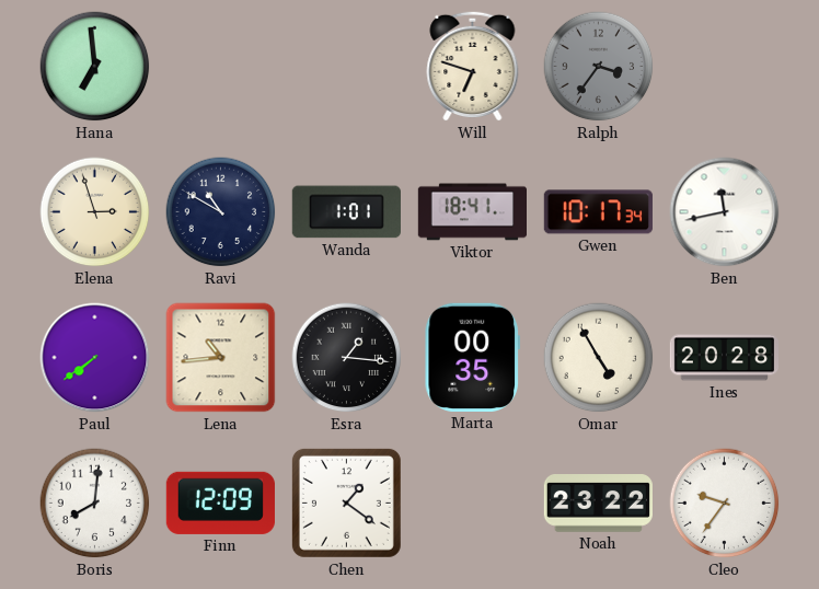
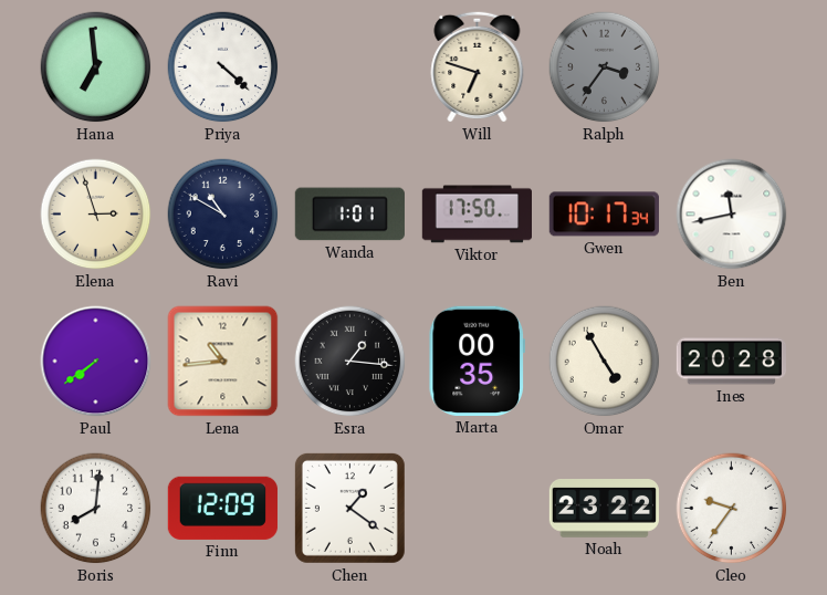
Priya: none -> 4:22
Viktor: 18:41 -> 17:50
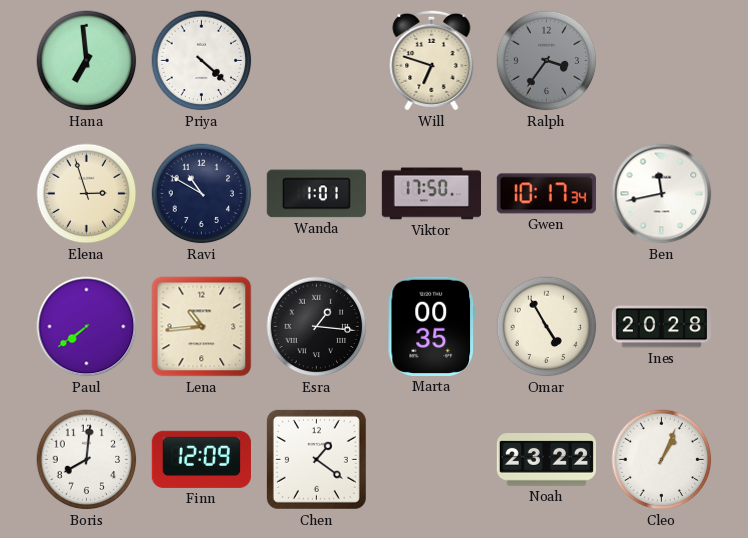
Cleo: 9:36 -> 1:04
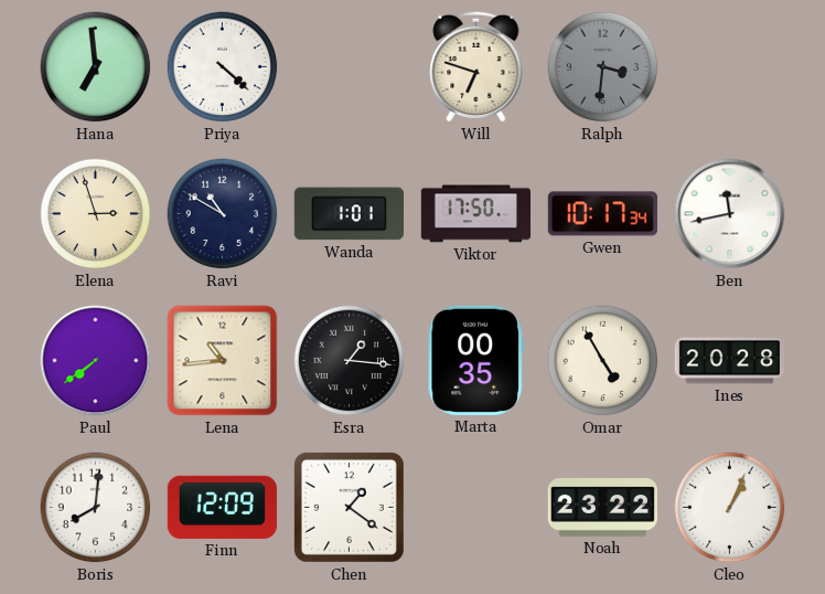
Ralph: 3:36 -> 3:31
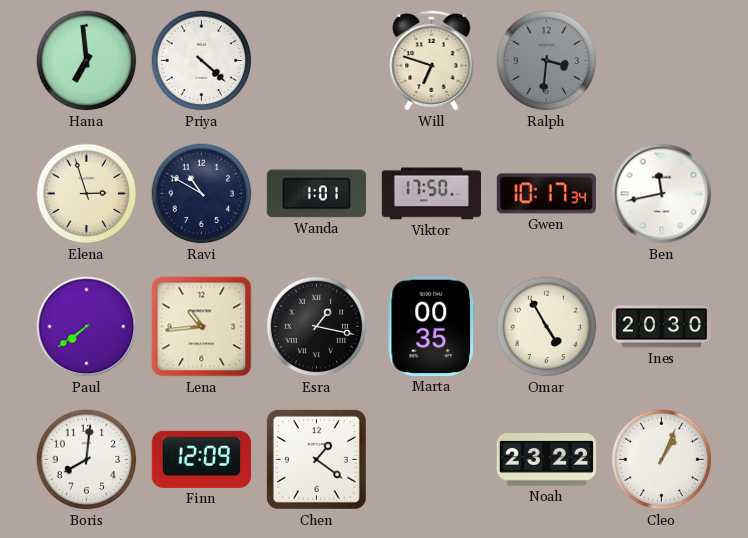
Esra: 1:16 -> 1:17
Ines: 20:28 -> 20:30
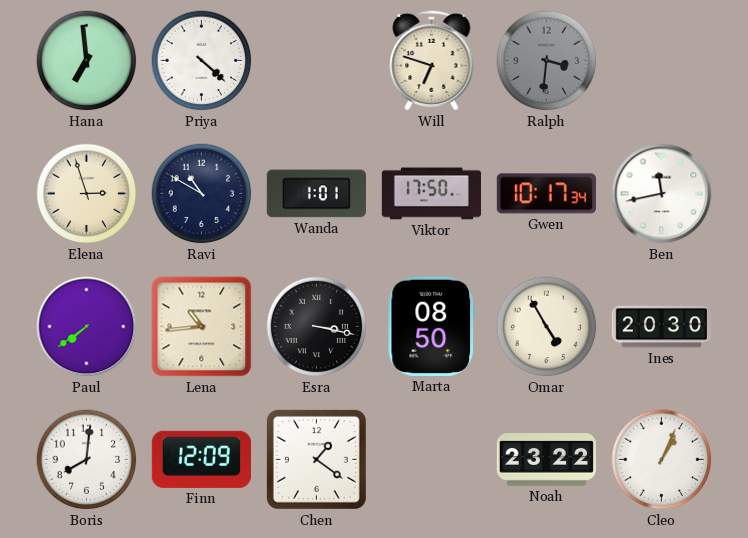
Esra: 1:17 -> 3:17
Marta: 00:35 -> 08:50
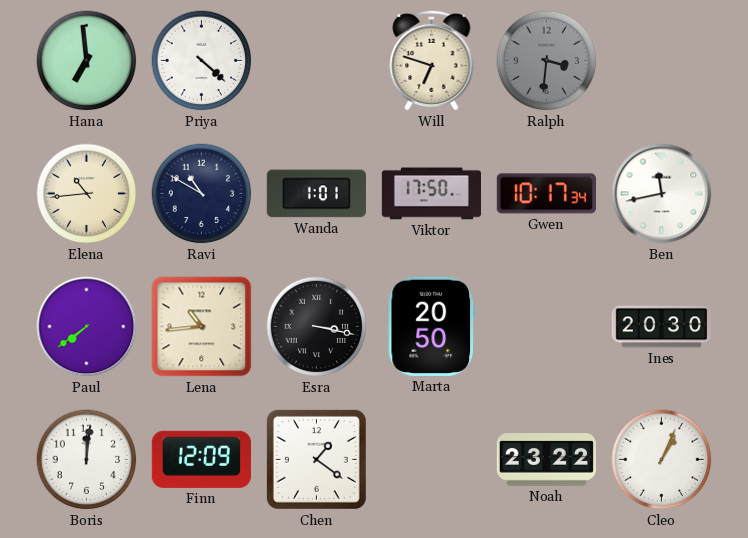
Elena: 2:57 -> 10:44
Marta: 08:50 -> 20:50
Omar: 4:55 -> none
Boris: 8:01 -> 12:01
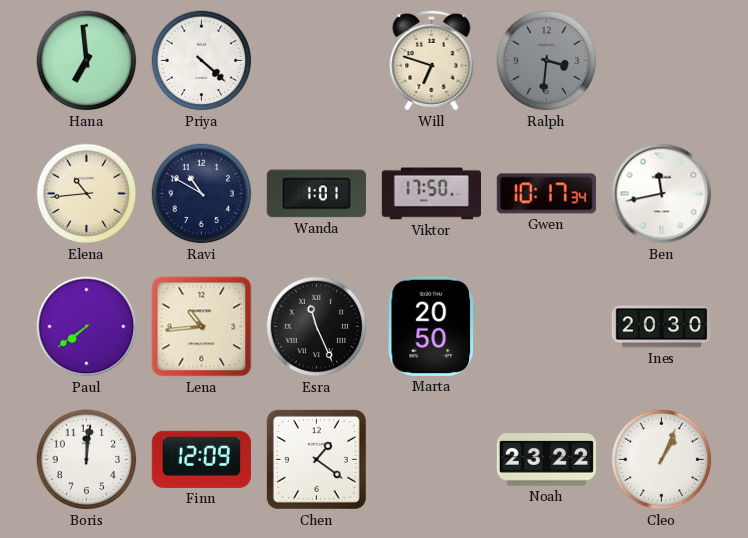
Esra: 3:17 -> 11:26
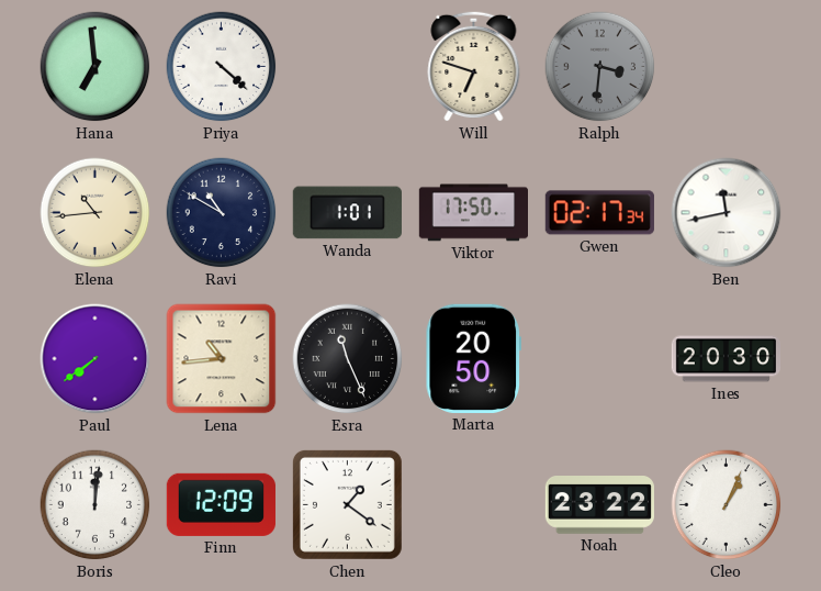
Gwen: 10:17 -> 02:17
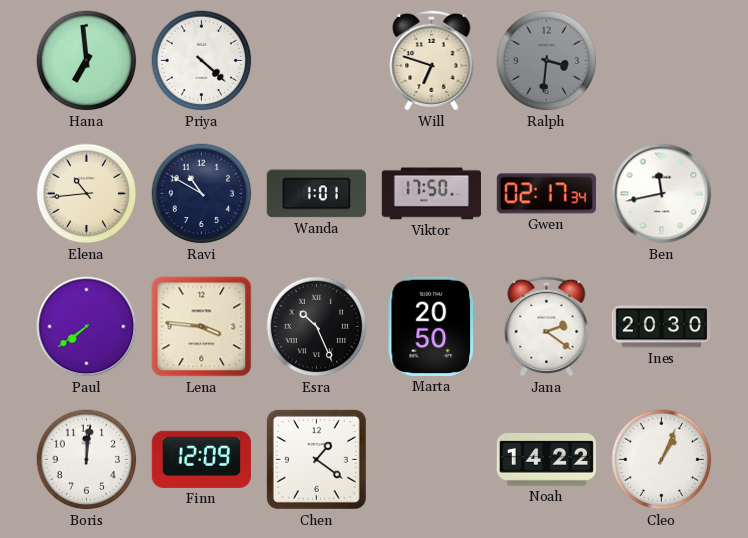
Lena: 10:44 -> 3:46
Esra: 11:26 -> 10:26
Jana: none -> 2:21
Noah: 23:22 -> 14:22
